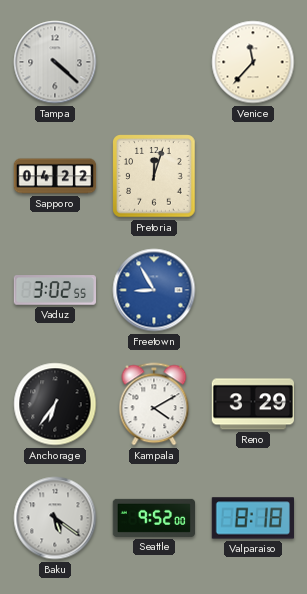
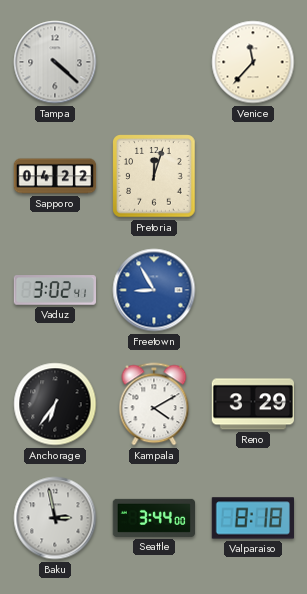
Vaduz: 3:02:55 -> 3:02:41
Baku: 5:21 -> 2:58
Seattle: 9:52 -> 3:44
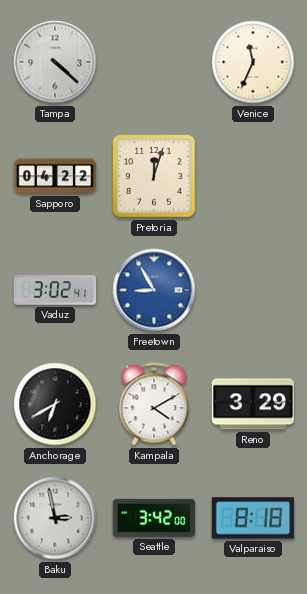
Venice: 11:37 -> 11:34
Anchorage: 6:36 -> 6:40
Seattle: 3:44 -> 3:42
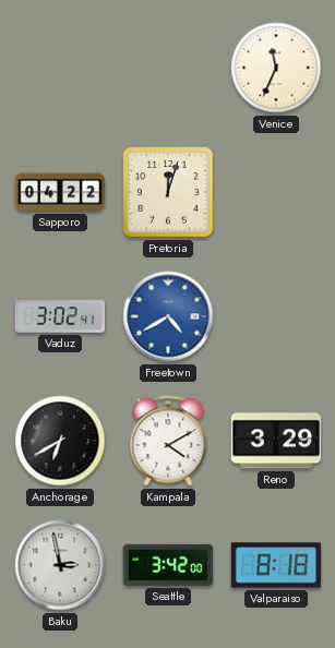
Tampa: 4:22 -> none
Freetown: 8:55 -> 4:40
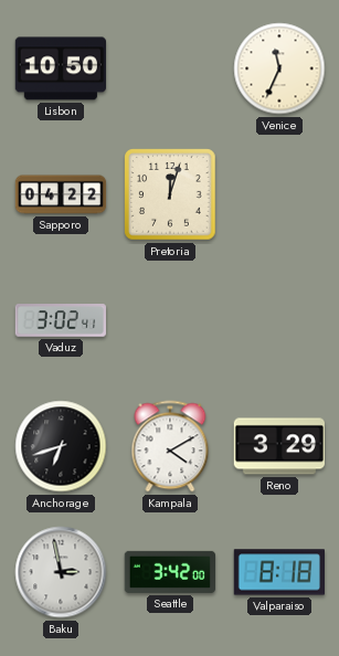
Lisbon: none -> 10:50
Freetown: 4:40 -> none
Anchorage: 6:40 -> 6:42
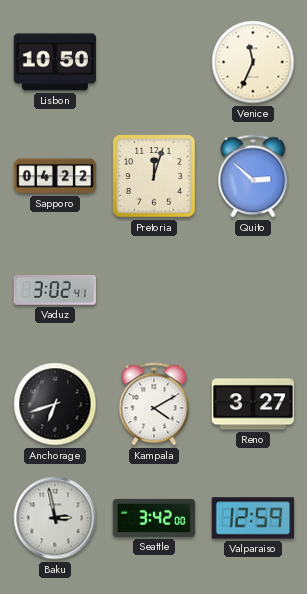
Quito: none -> 2:52
Reno: 3:29 -> 3:27
Valparaiso: 8:18 -> 12:59
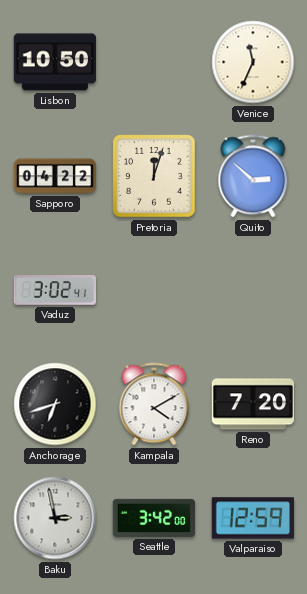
Reno: 3:27 -> 7:20
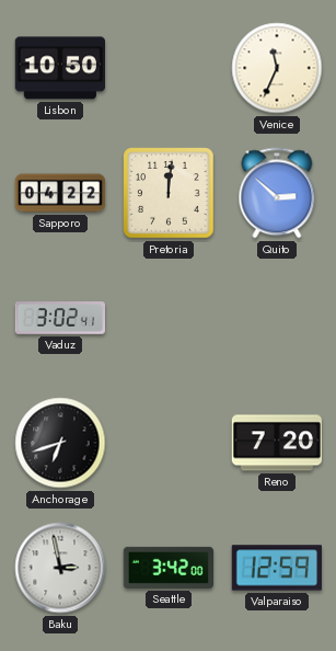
Pretoria: 12:03 -> 12:01
Kampala: 4:10 -> none
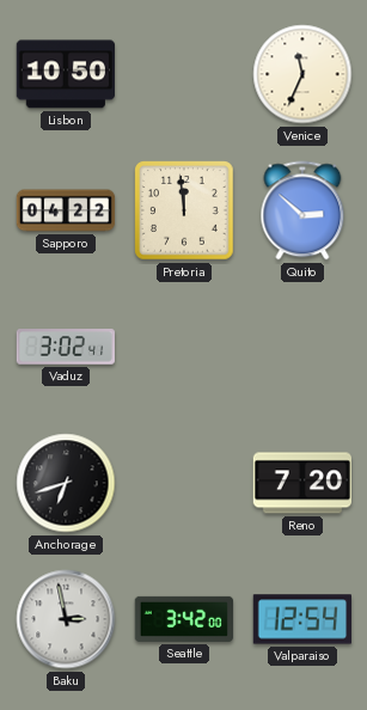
Pretoria: 12:01 -> 11:59
Valparaiso: 12:59 -> 12:54
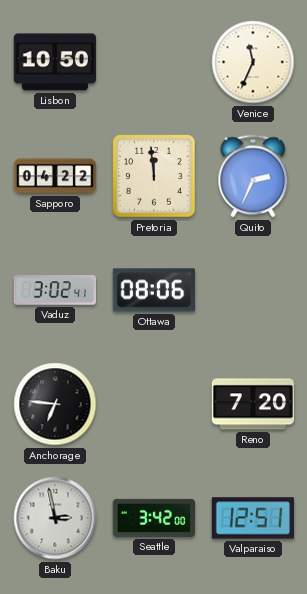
Quito: 2:52 -> 2:34
Ottawa: none -> 08:06
Anchorage: 6:42 -> 6:46
Valparaiso: 12:54 -> 12:51
